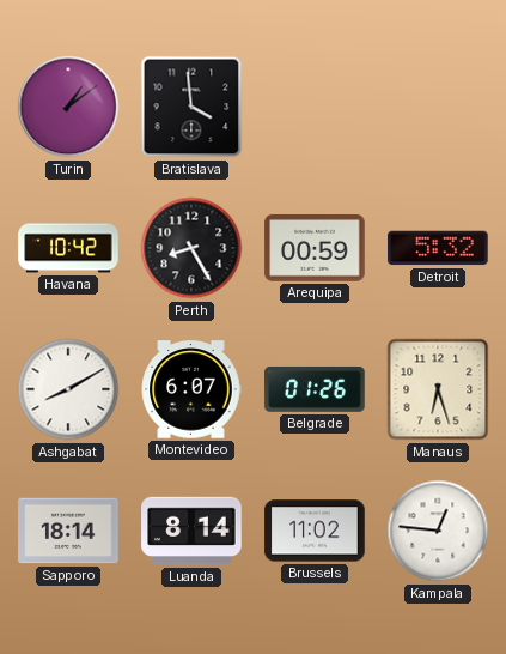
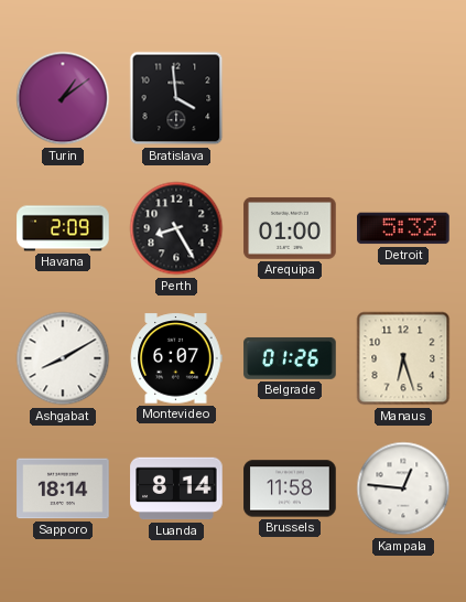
Havana: 10:42 -> 2:09
Arequipa: 00:59 -> 01:00
Brussels: 11:02 -> 11:58
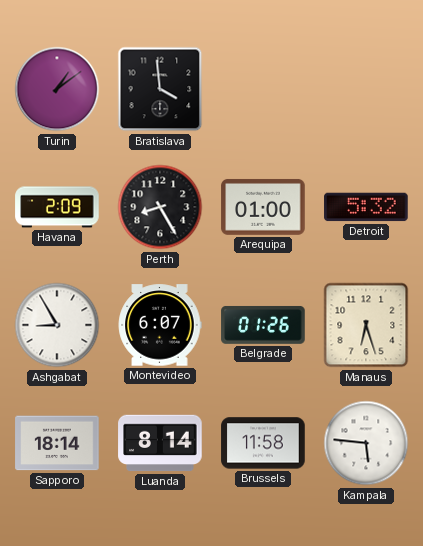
Ashgabat: 8:10 -> 8:55
Kampala: 12:46 -> 5:46
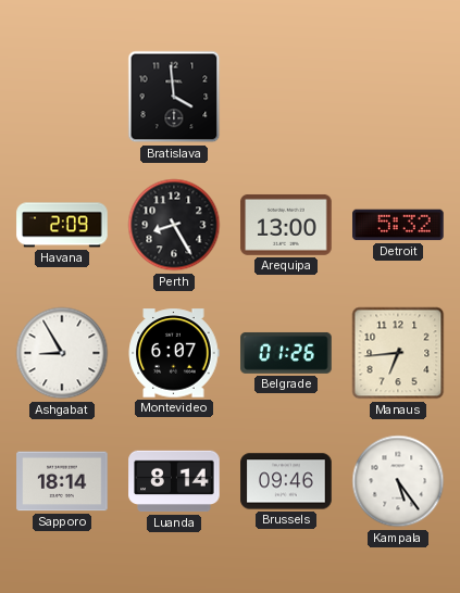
Turin: 1:09 -> none
Arequipa: 01:00 -> 13:00
Manaus: 6:27 -> 6:44
Brussels: 11:58 -> 09:46
Kampala: 5:46 -> 5:24
